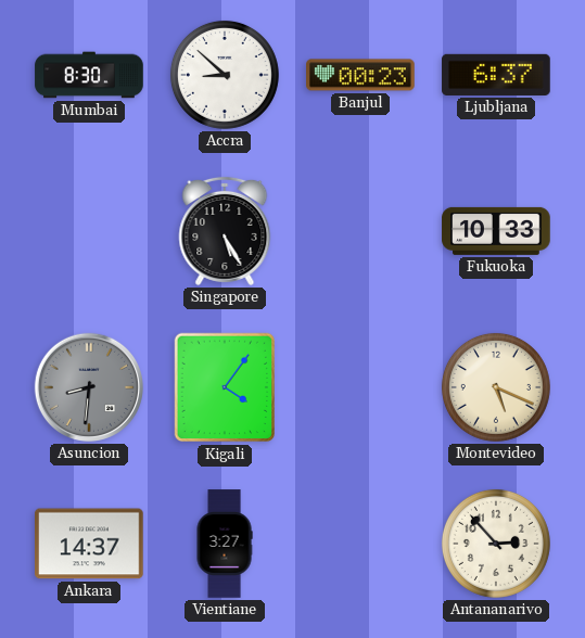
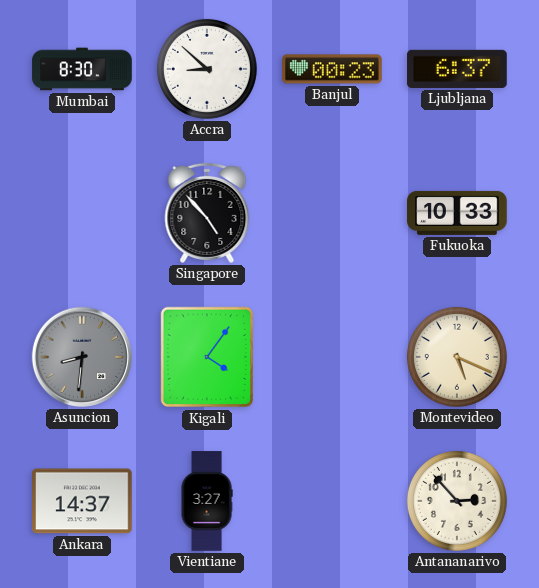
Singapore: 5:25 -> 4:53
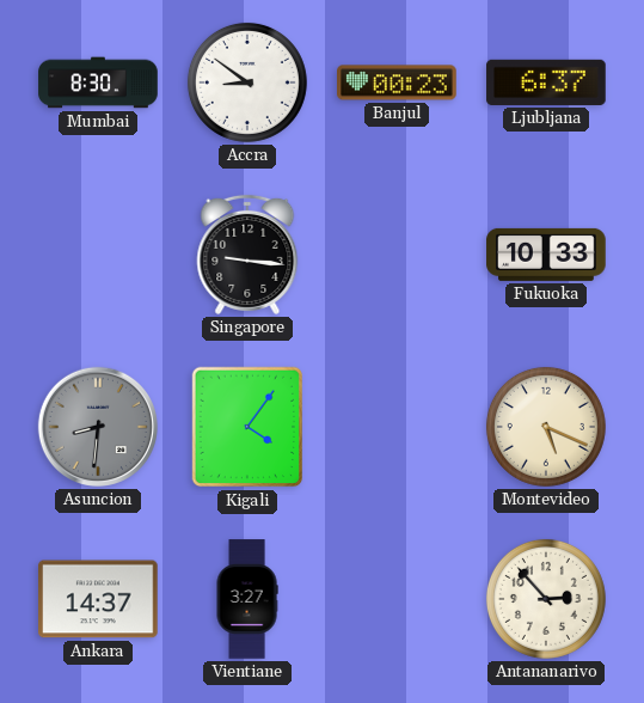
Accra: 8:52 -> 8:51
Singapore: 4:53 -> 9:16
